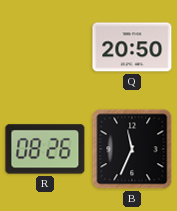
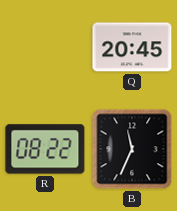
Q: 20:50 -> 20:45
R: 08:26 -> 08:22
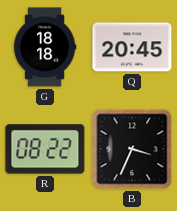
G: none -> 18:18
B: 11:34 -> 3:34
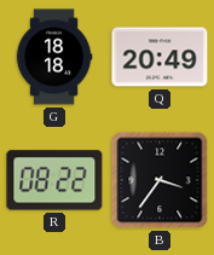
Q: 20:45 -> 20:49
B: 3:34 -> 3:36
